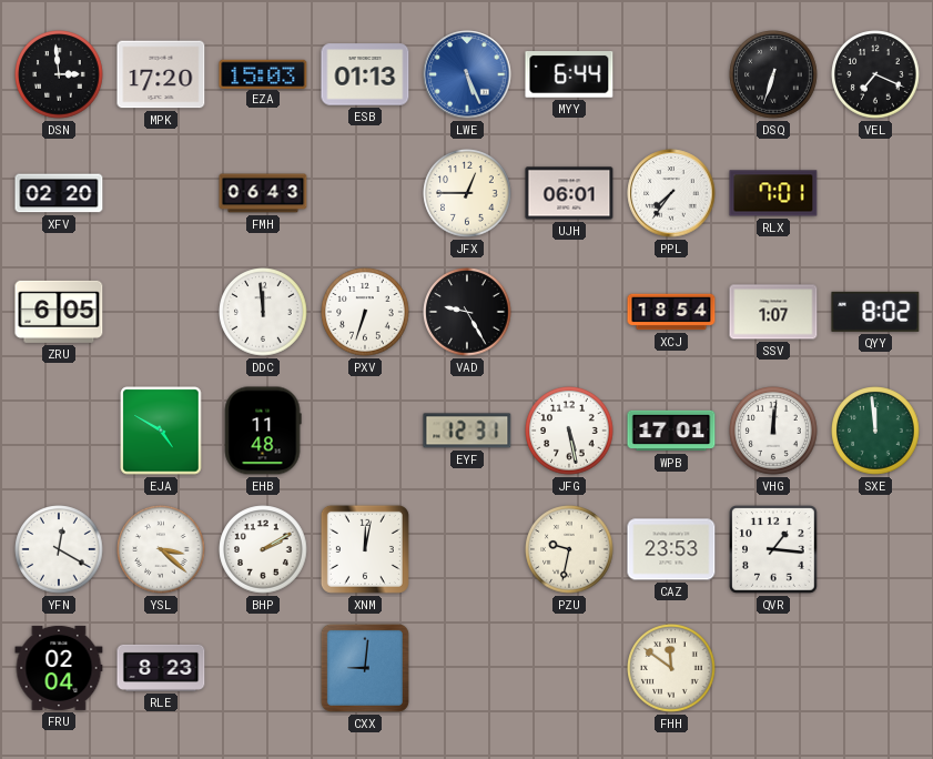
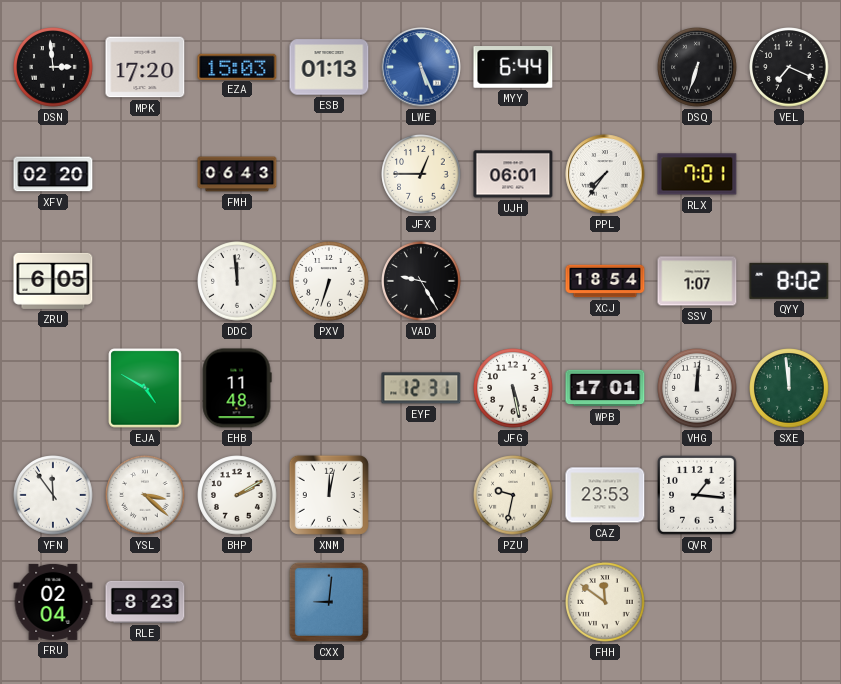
YFN: 12:20 -> 11:54
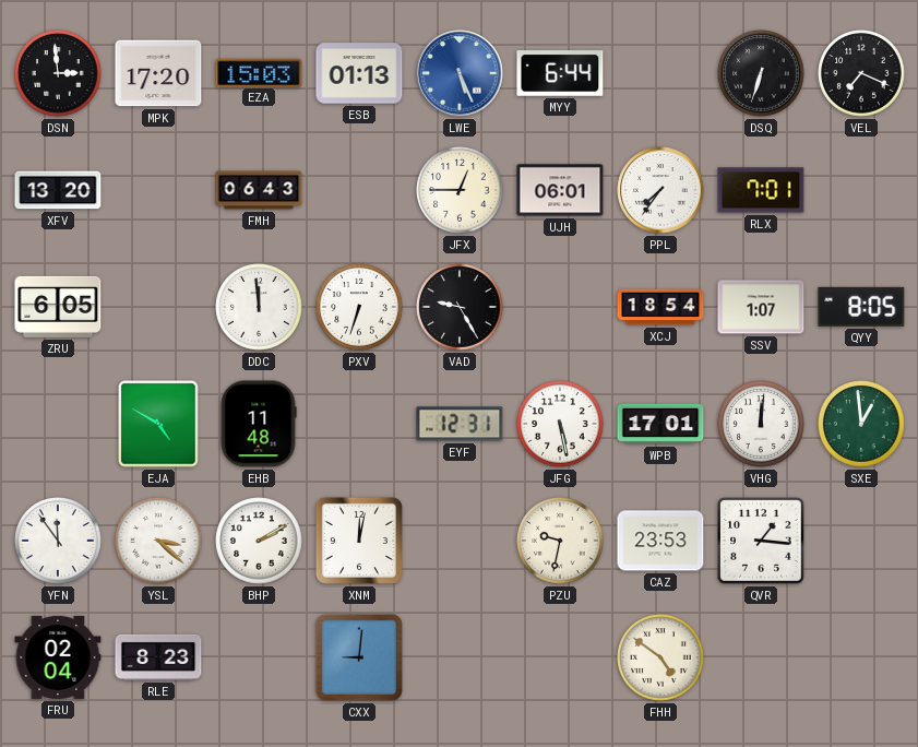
XFV: 02:20 -> 13:20
QYY: 8:02 -> 8:05
SXE: 11:59 -> 12:59
FHH: 11:51 -> 4:51
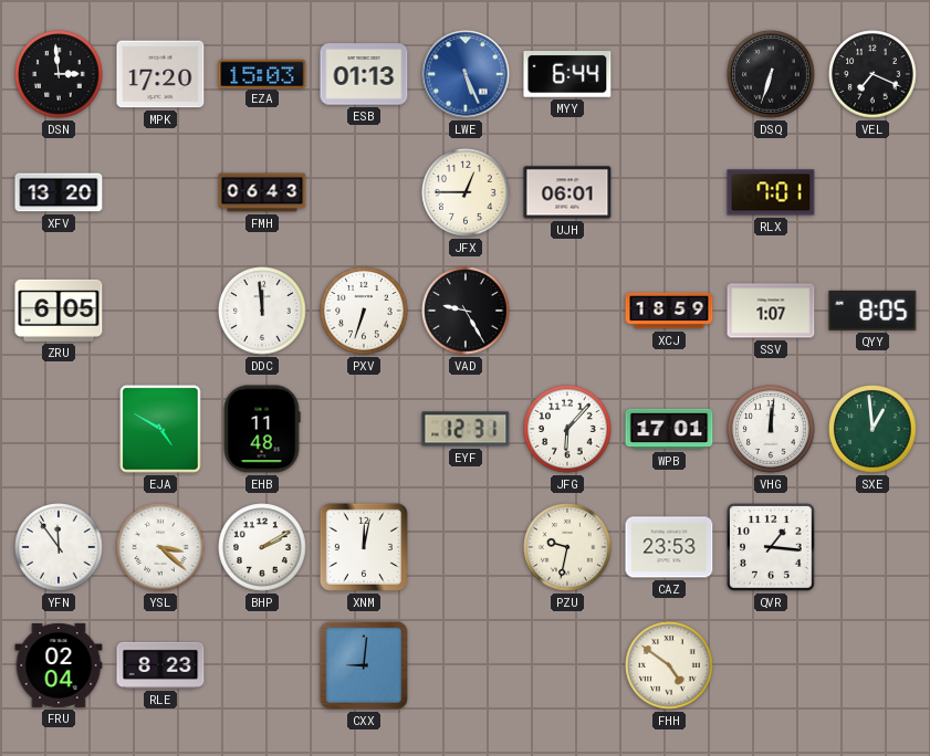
PPL: 7:36 -> none
XCJ: 18:54 -> 18:59
JFG: 5:28 -> 6:07
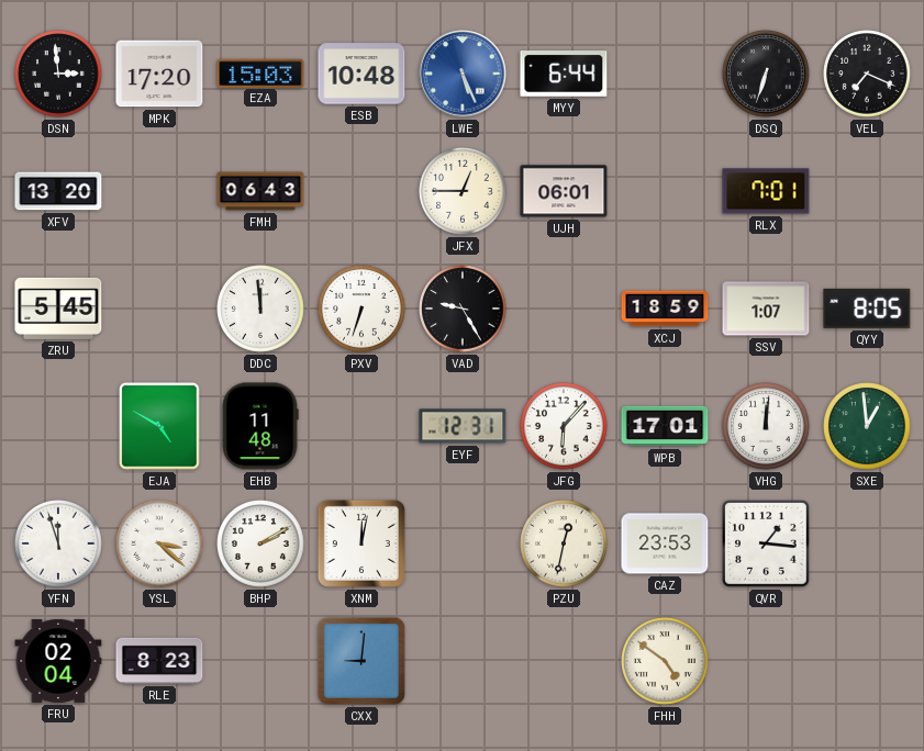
ESB: 01:13 -> 10:48
ZRU: 6:05 -> 5:45
YFN: 11:54 -> 11:57
PZU: 9:32 -> 12:32
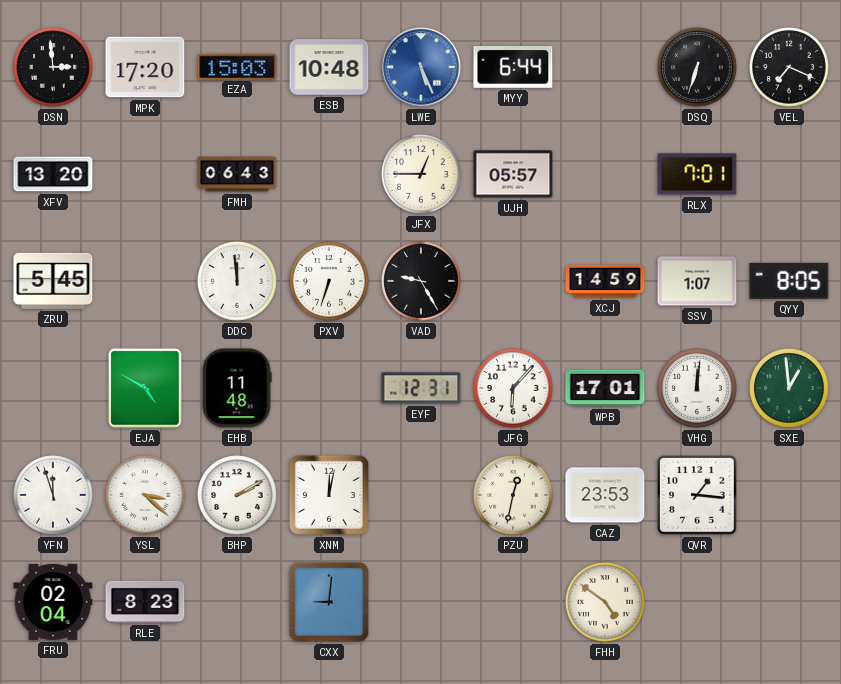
UJH: 06:01 -> 05:57
XCJ: 18:59 -> 14:59
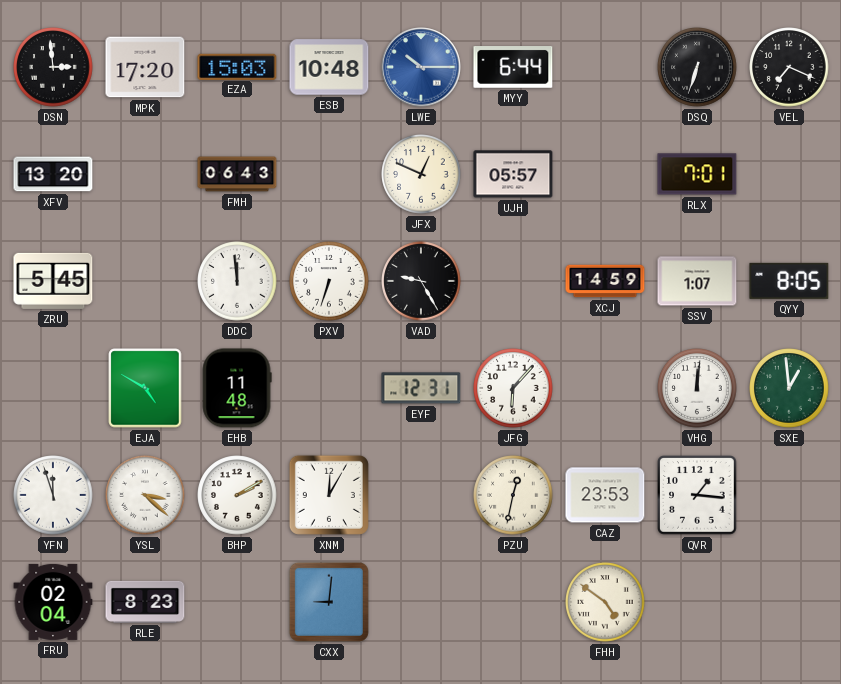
LWE: 5:26 -> 10:15
JFX: 12:45 -> 12:49
WPB: 17:01 -> none
XNM: 12:02 -> 12:05
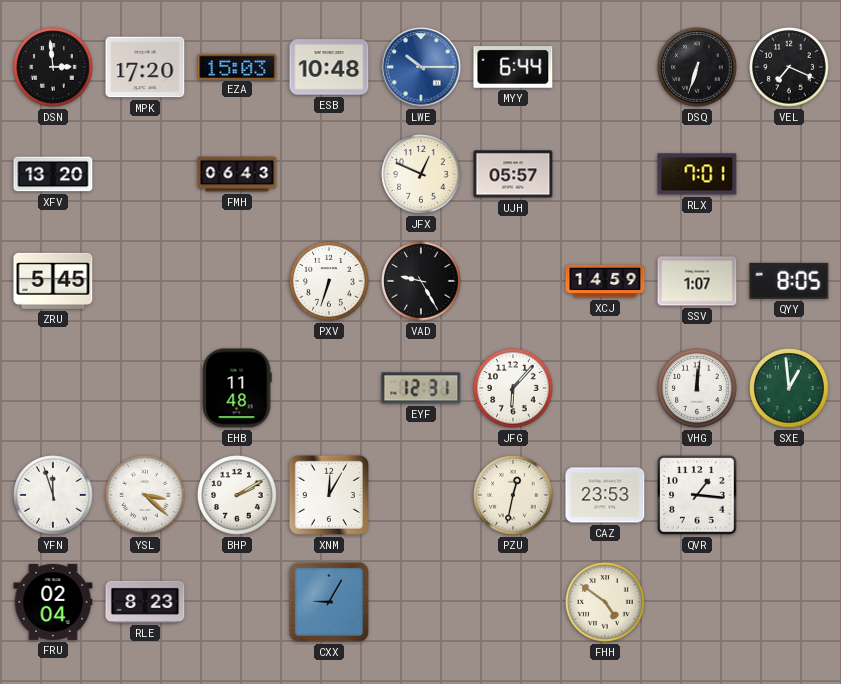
DDC: 11:59 -> none
EJA: 4:50 -> none
CXX: 9:01 -> 9:05
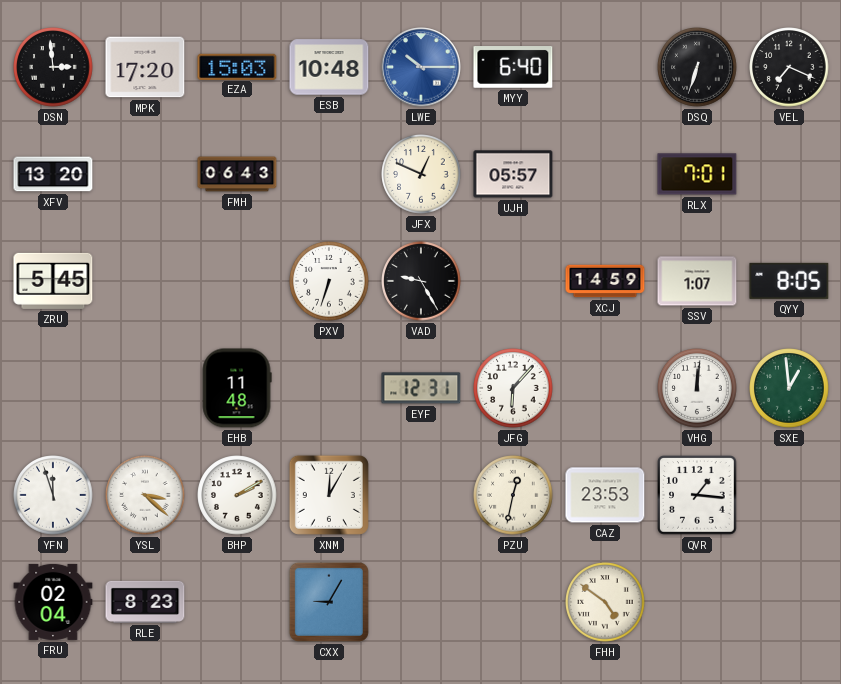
MYY: 6:44 -> 6:40
